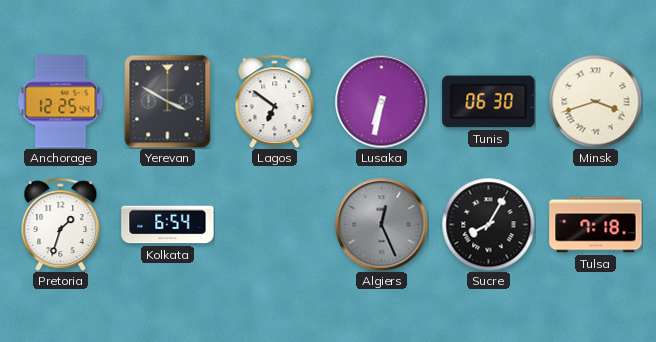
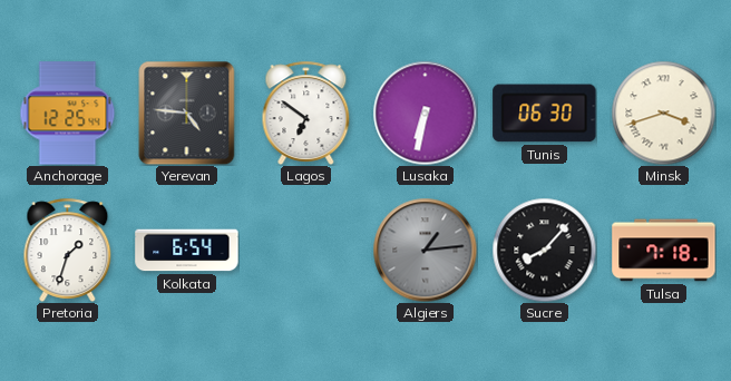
Yerevan: 3:50 -> 4:46
Algiers: 12:26 -> 1:14
Sucre: 8:05 -> 8:07
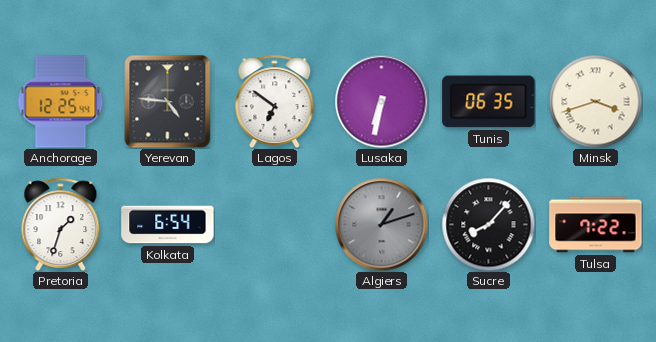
Tunis: 06:30 -> 06:35
Algiers: 1:14 -> 1:12
Tulsa: 7:18 -> 7:22
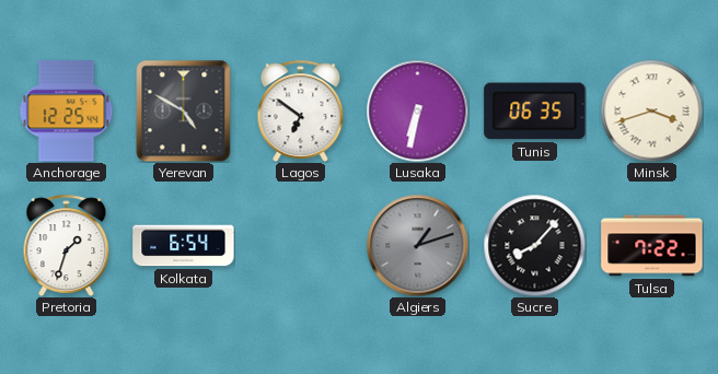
Yerevan: 4:46 -> 4:50
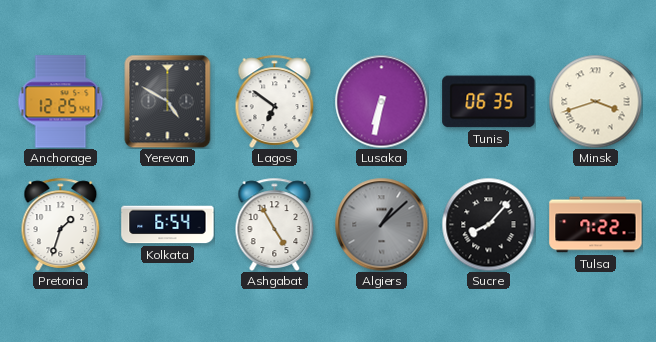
Ashgabat: none -> 4:55
Algiers: 1:12 -> 1:08
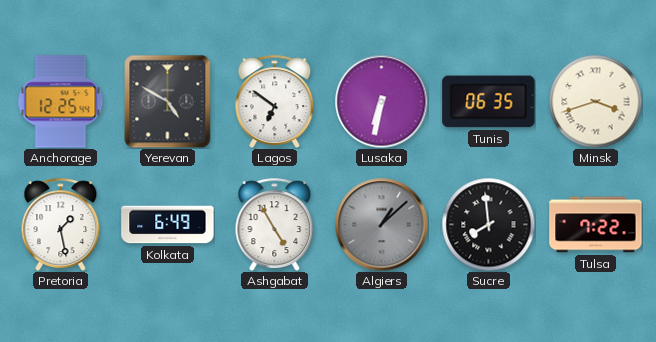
Pretoria: 1:33 -> 1:28
Kolkata: 6:54 -> 6:49
Sucre: 8:07 -> 7:59
